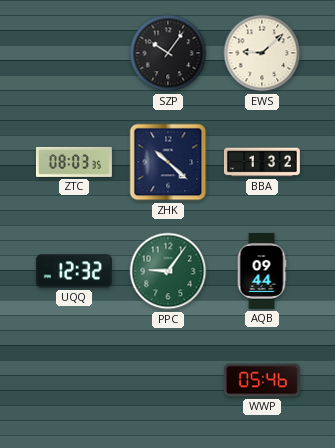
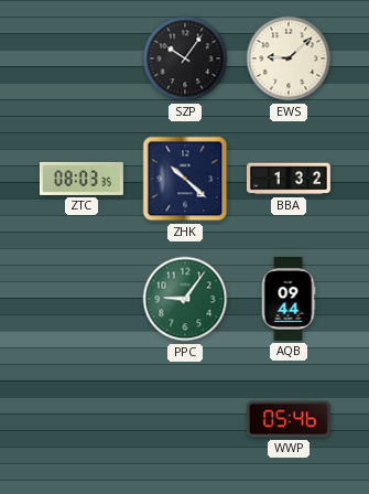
UQQ: 12:32 -> none
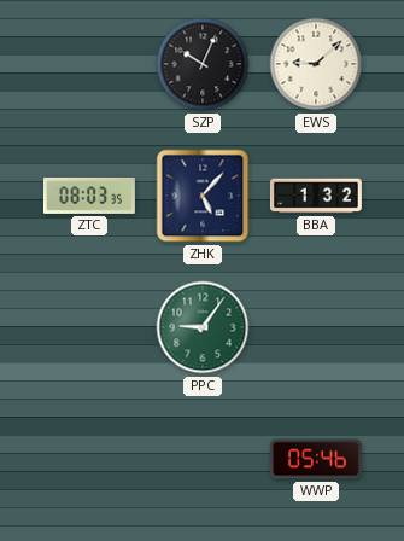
SZP: 10:06 -> 10:04
ZHK: 10:22 -> 5:07
AQB: 09:44 -> none
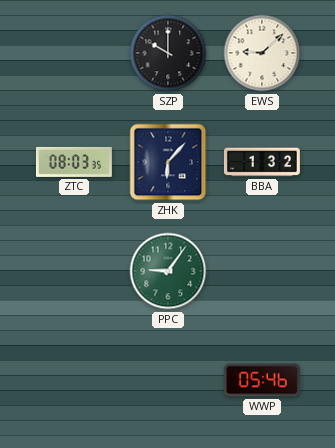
SZP: 10:04 -> 10:00
ZHK: 5:07 -> 6:07
